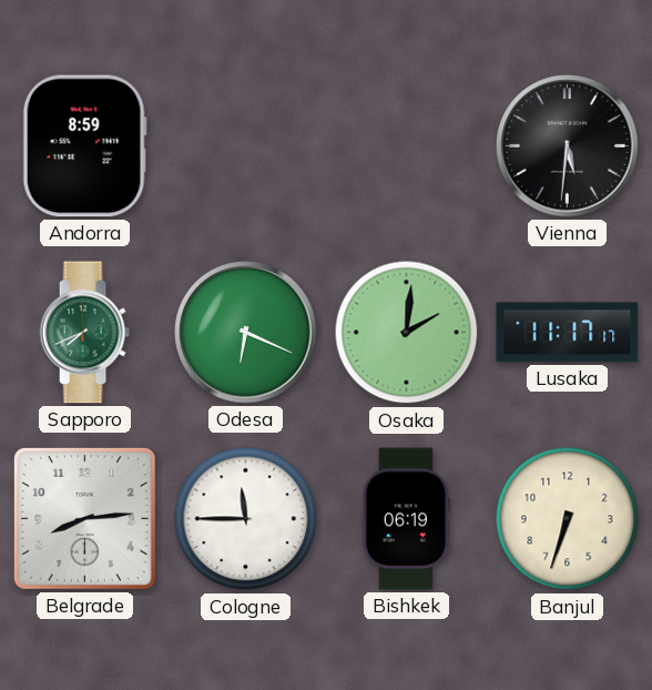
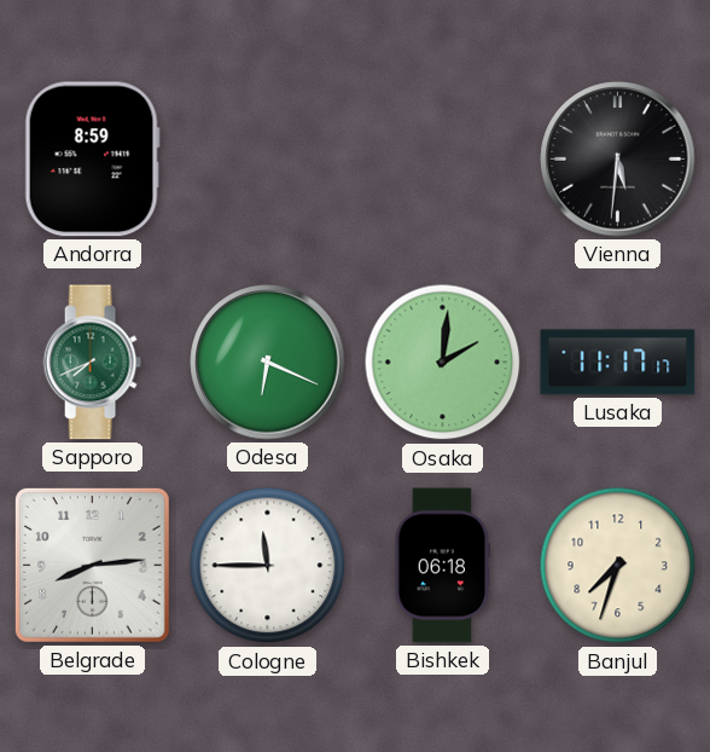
Bishkek: 06:19 -> 06:18
Banjul: 6:33 -> 7:33
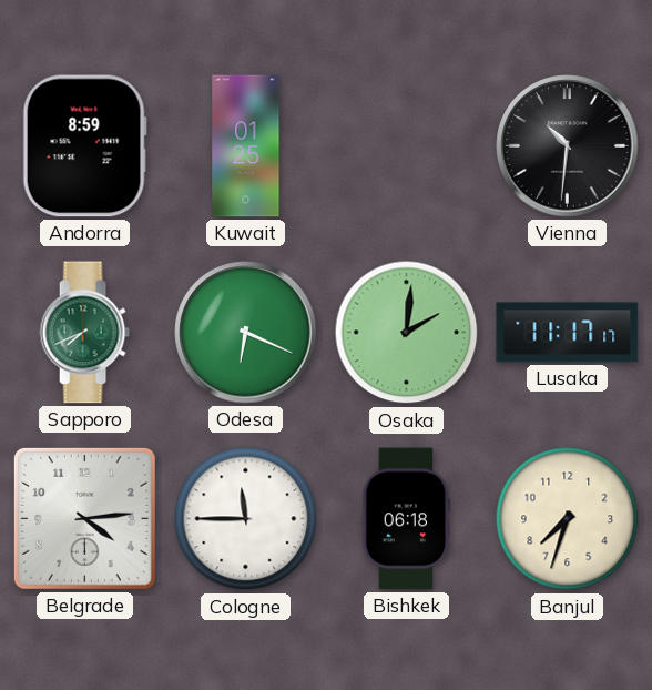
Kuwait: none -> 01:25
Vienna: 5:31 -> 10:31
Belgrade: 8:14 -> 4:14
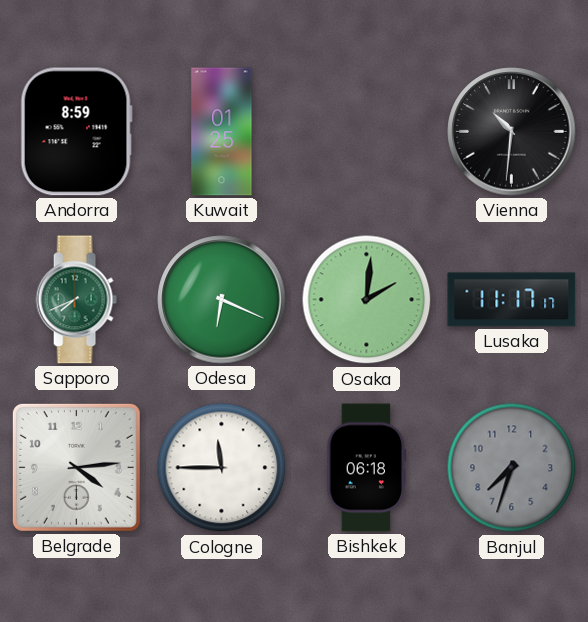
Banjul dial: cream -> grey
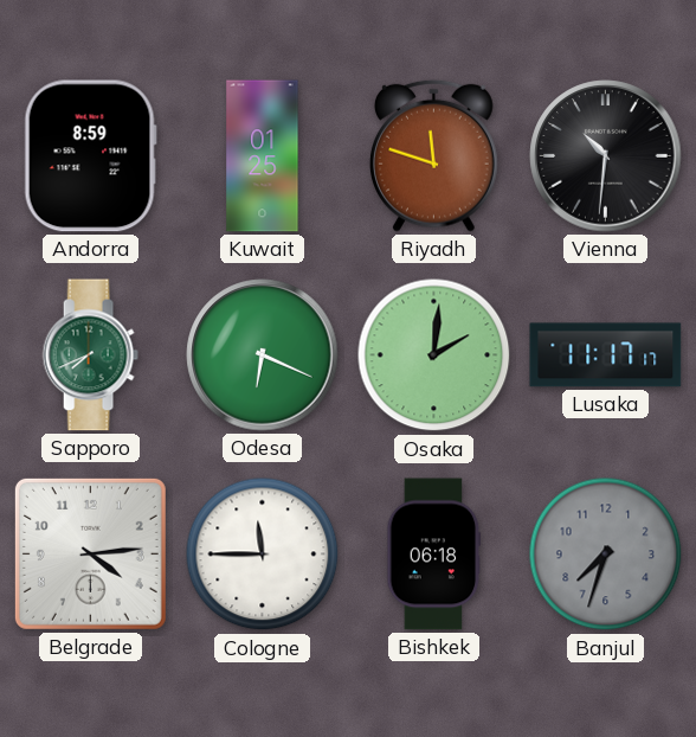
Riyadh: none -> 11:48
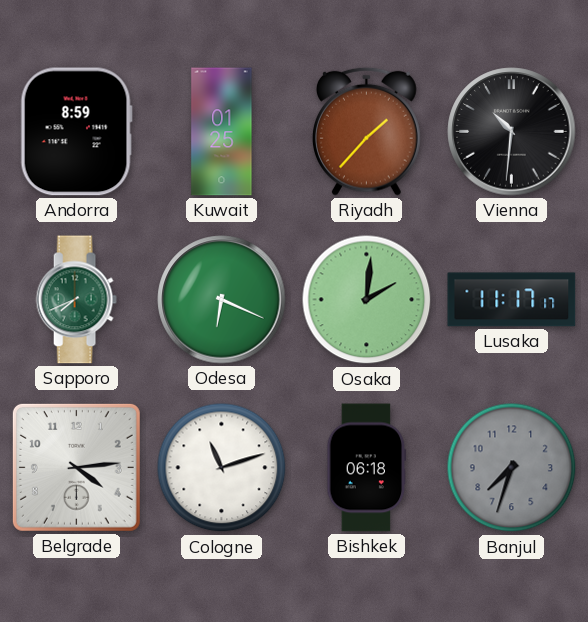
Riyadh: 11:48 -> 1:37
Cologne: 11:45 -> 11:12
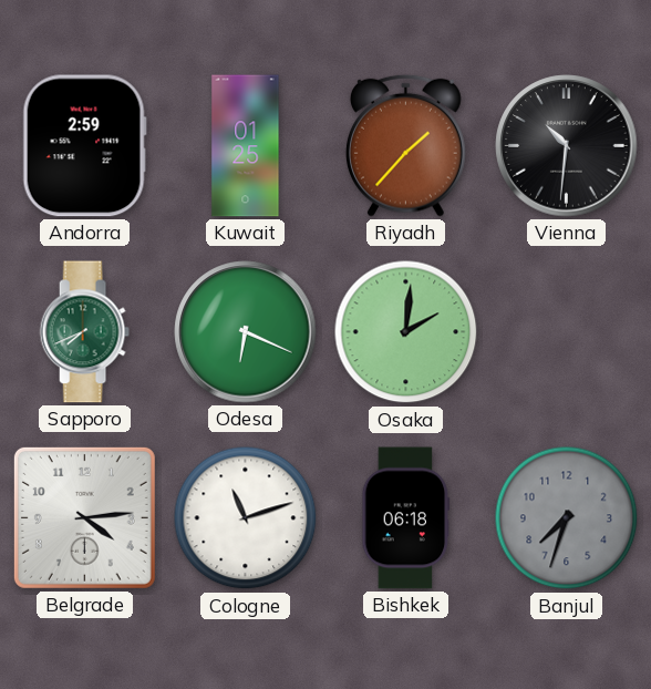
Andorra: 8:59 -> 2:59
Lusaka: 11:17 -> none
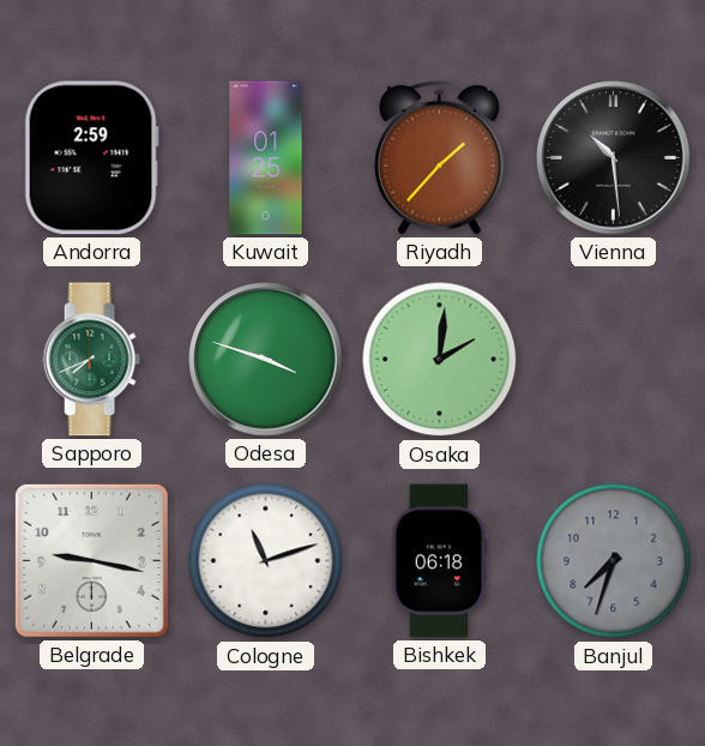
Vienna: 10:31 -> 10:29
Odesa: 6:19 -> 3:48
Belgrade: 4:14 -> 9:17
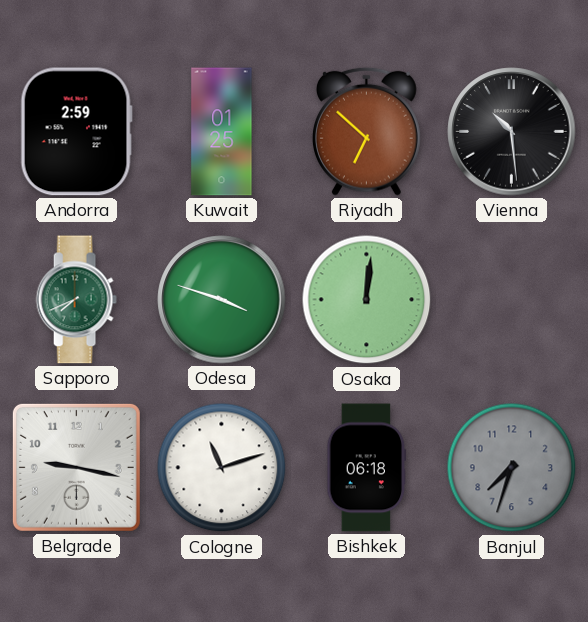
Riyadh: 1:37 -> 6:52
Osaka: 2:01 -> 12:01
